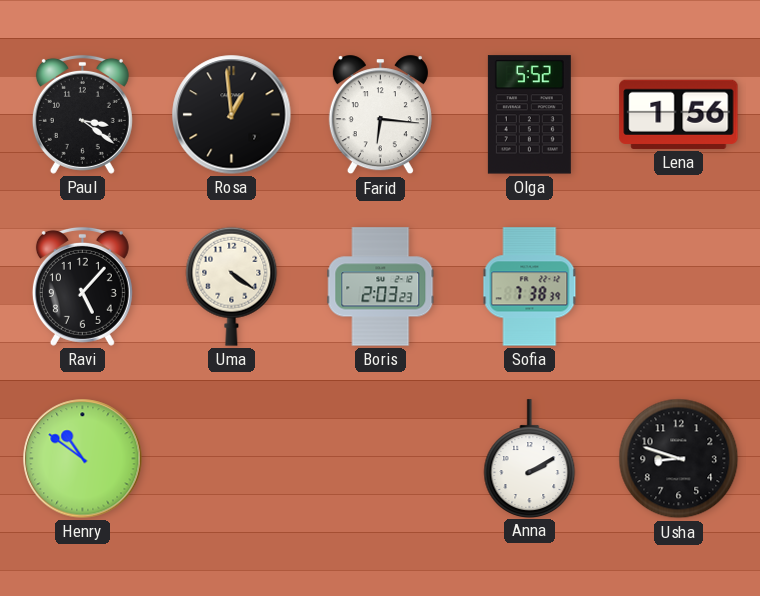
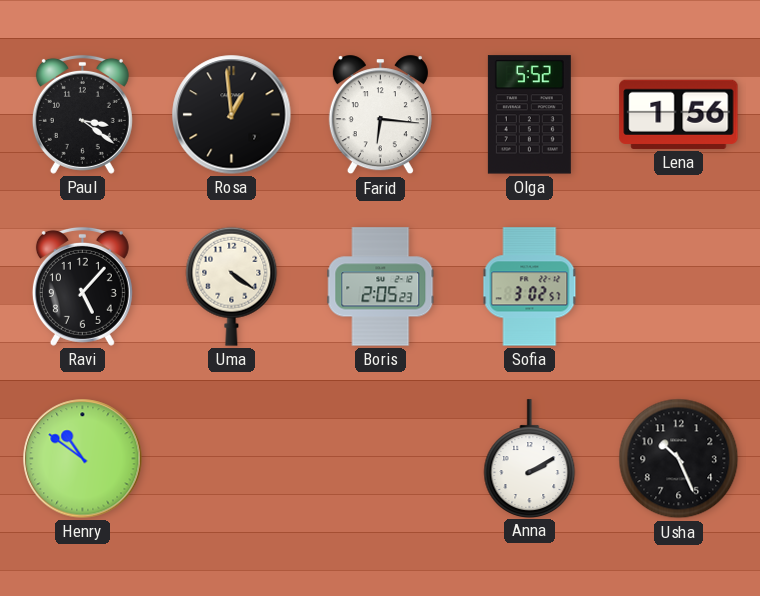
Boris: 2:03 -> 2:05
Sofia: 7:38 -> 3:02
Usha: 8:48 -> 10:26
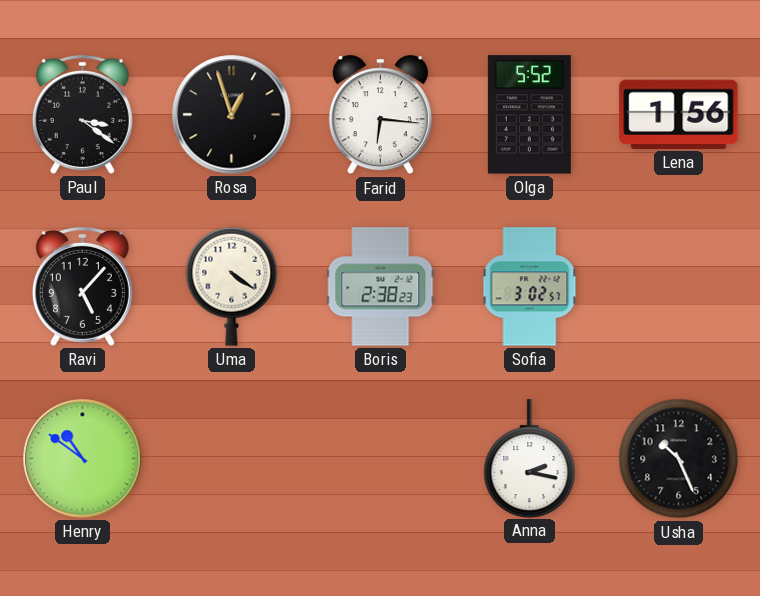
Rosa: 12:59 -> 12:57
Boris: 2:05 -> 2:38
Anna: 2:10 -> 2:17
